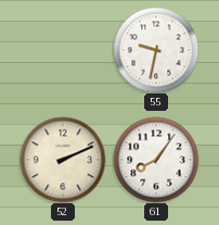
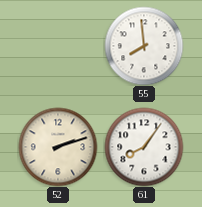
55: 9:32 -> 7:59
52: 2:11 -> 2:12
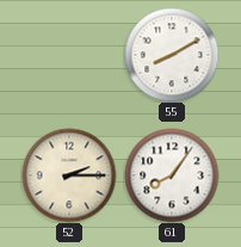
55: 7:59 -> 8:10
52: 2:12 -> 2:15
